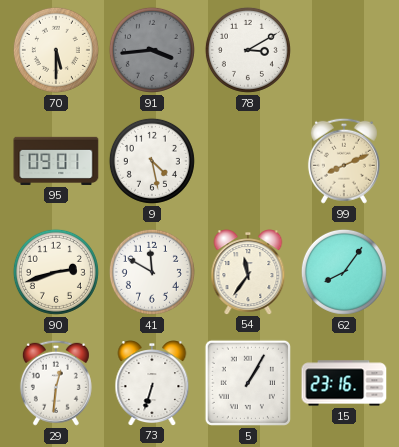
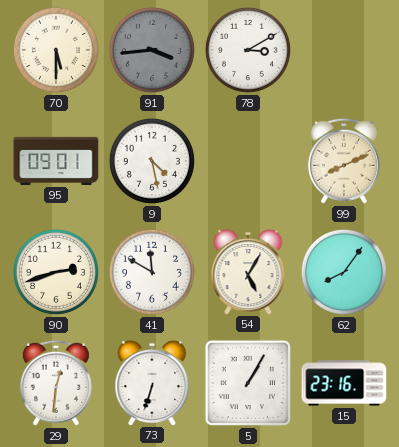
54: 11:36 -> 5:05
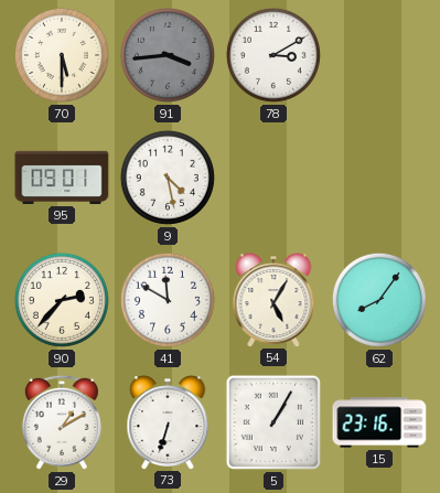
99: 8:11 -> none
90: 2:42 -> 2:37
29: 12:31 -> 1:10
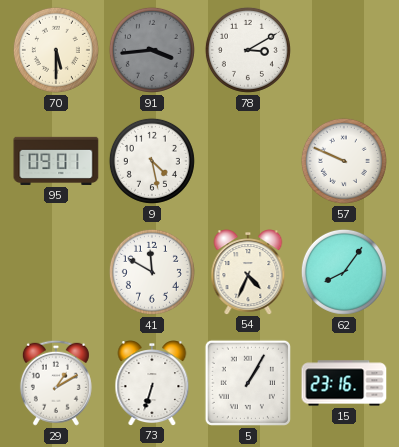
57: none -> 9:49
90: 2:37 -> none
54: 5:05 -> 4:34
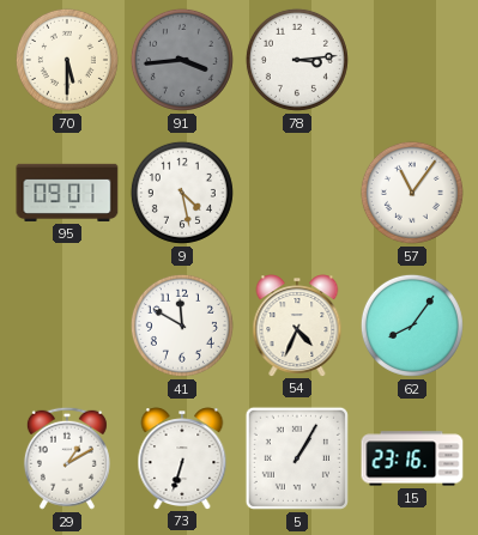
78: 3:10 -> 3:14
57: 9:49 -> 11:06
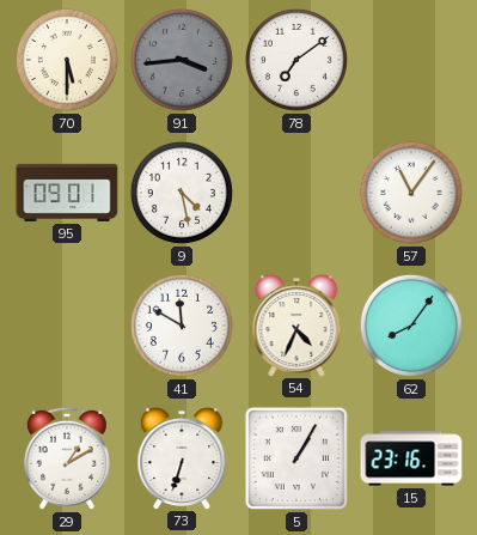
78: 3:14 -> 7:09
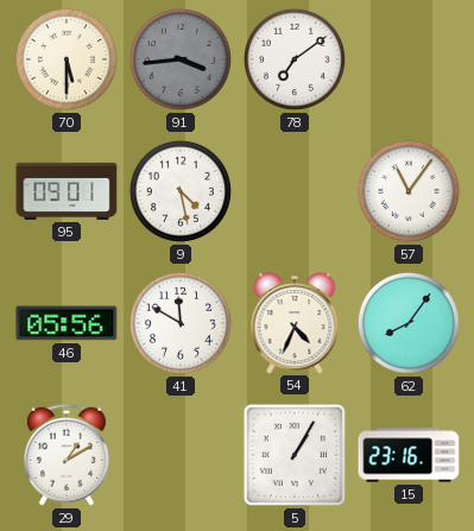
46: none -> 05:56
73: 6:33 -> none
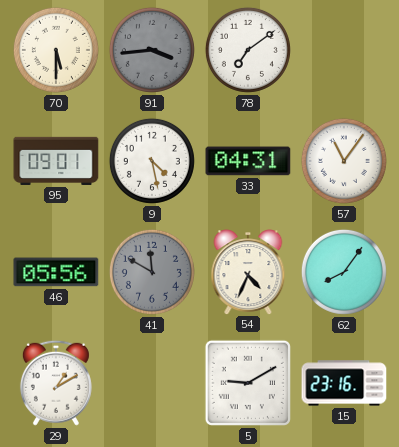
33: none -> 04:31
41 dial: white -> grey
5: 1:05 -> 9:10
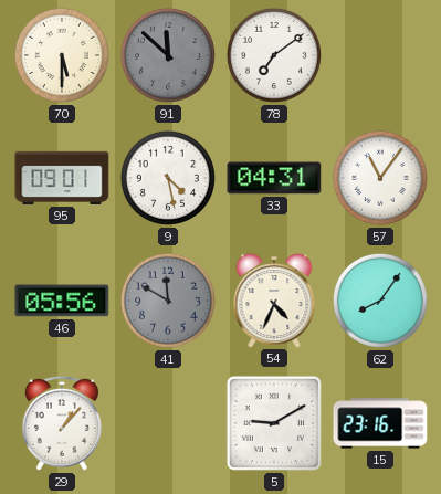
91: 3:44 -> 11:52
29: 1:10 -> 1:07
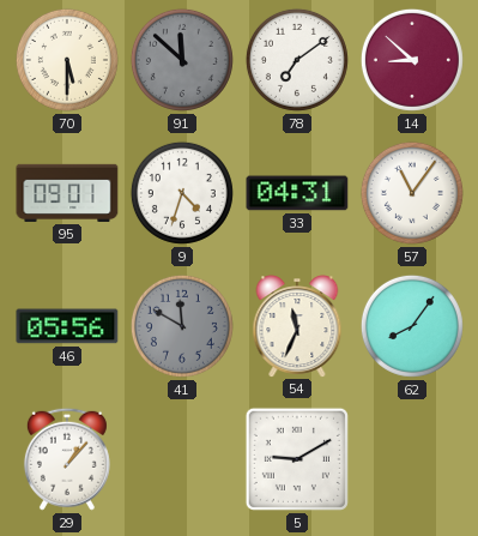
14: none -> 8:52
9: 4:28 -> 4:33
54: 4:34 -> 11:34
15: 23:16 -> none
